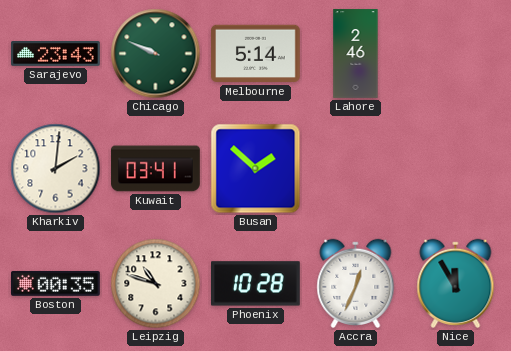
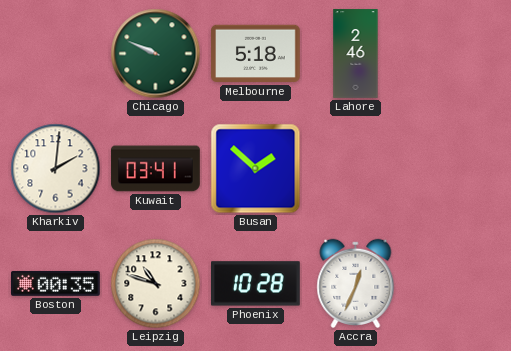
Sarajevo: 23:43 -> none
Melbourne: 5:14 -> 5:18
Nice: 11:55 -> none
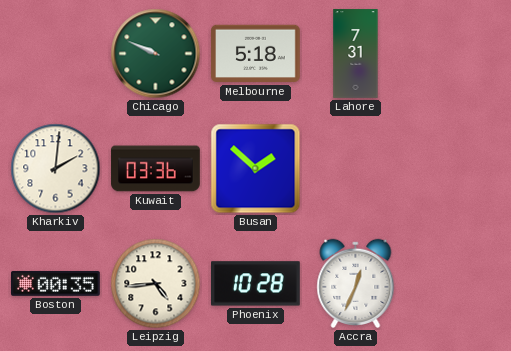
Lahore: 2:46 -> 7:31
Kuwait: 03:41 -> 03:36
Leipzig: 10:48 -> 4:44
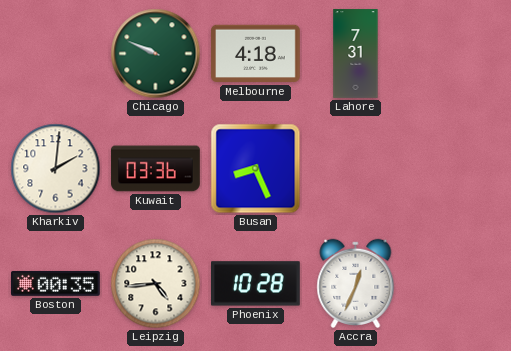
Melbourne: 5:18 -> 4:18
Busan: 1:52 -> 8:26
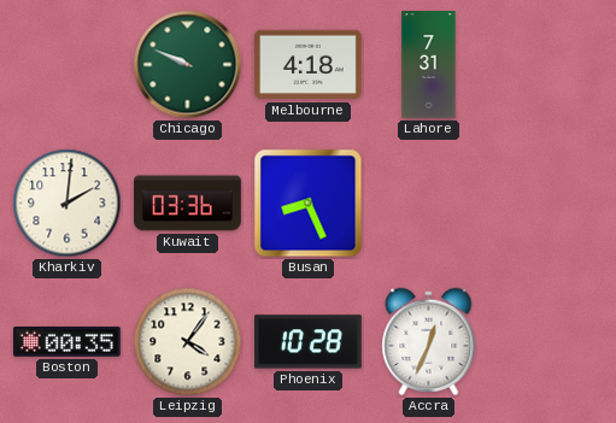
Leipzig: 4:44 -> 4:06
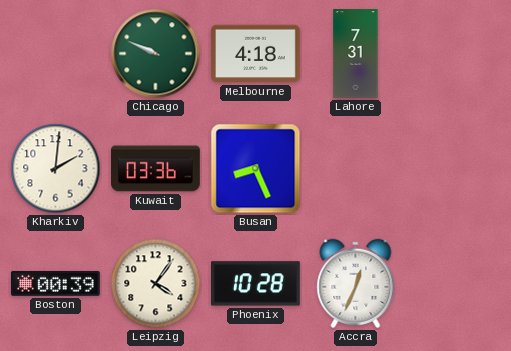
Boston: 00:35 -> 00:39
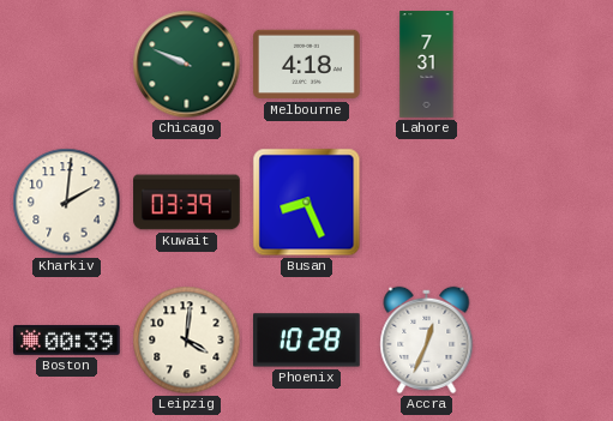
Kuwait: 03:36 -> 03:39
Leipzig: 4:06 -> 4:01
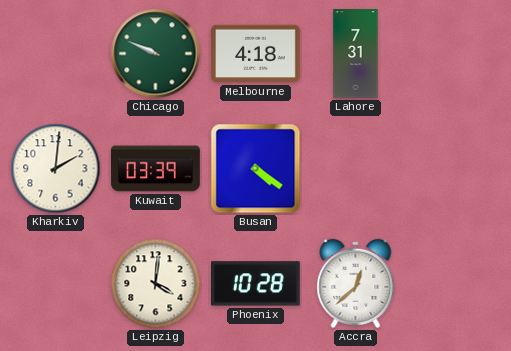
Busan: 8:26 -> 4:21
Boston: 00:39 -> none
Accra: 12:34 -> 12:38
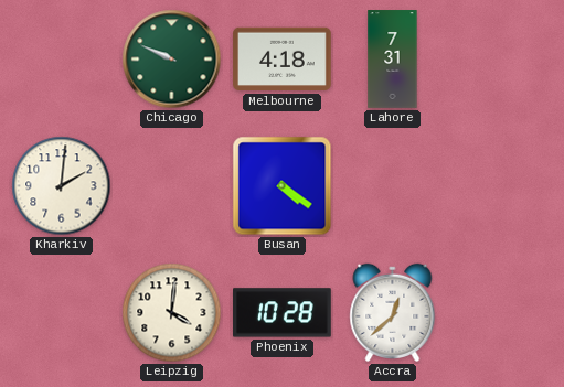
Kuwait: 03:39 -> none
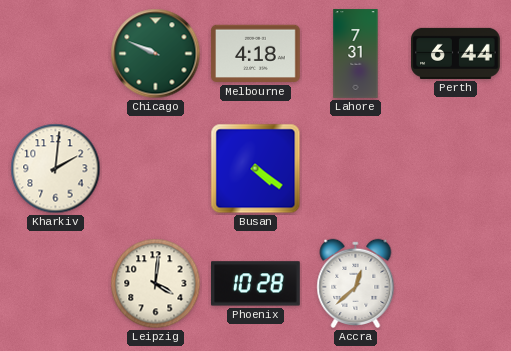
Perth: none -> 6:44
